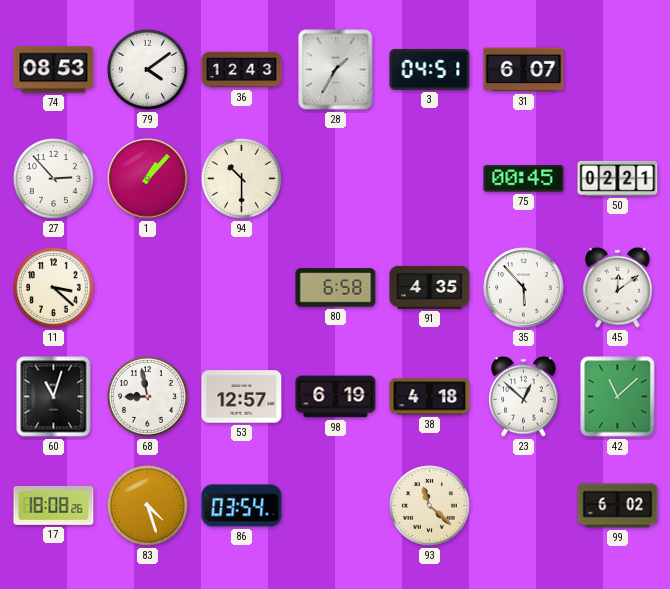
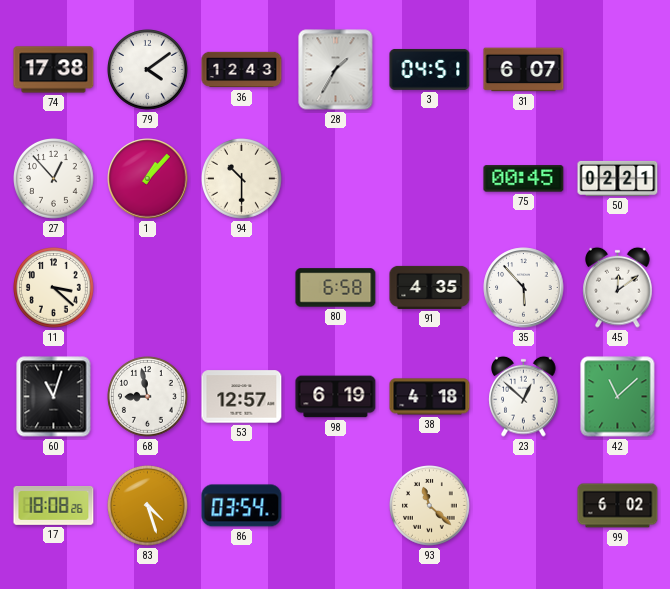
74: 08:53 -> 17:38
27: 2:53 -> 12:53
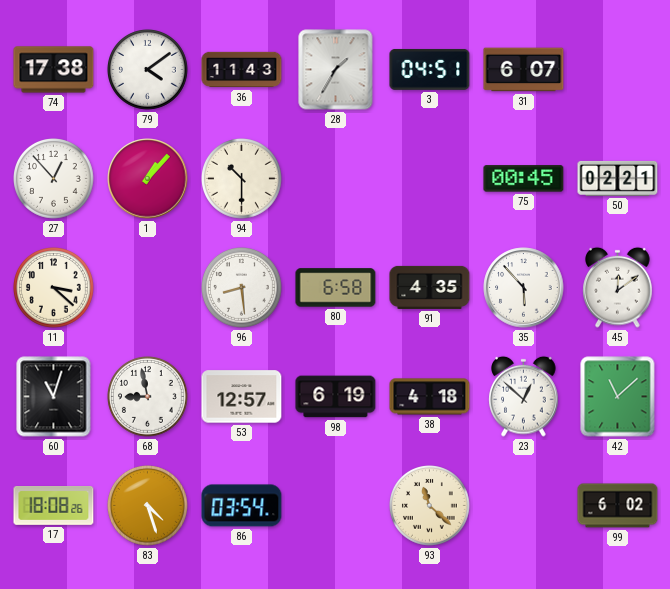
36: 12:43 -> 11:43
96: none -> 8:29
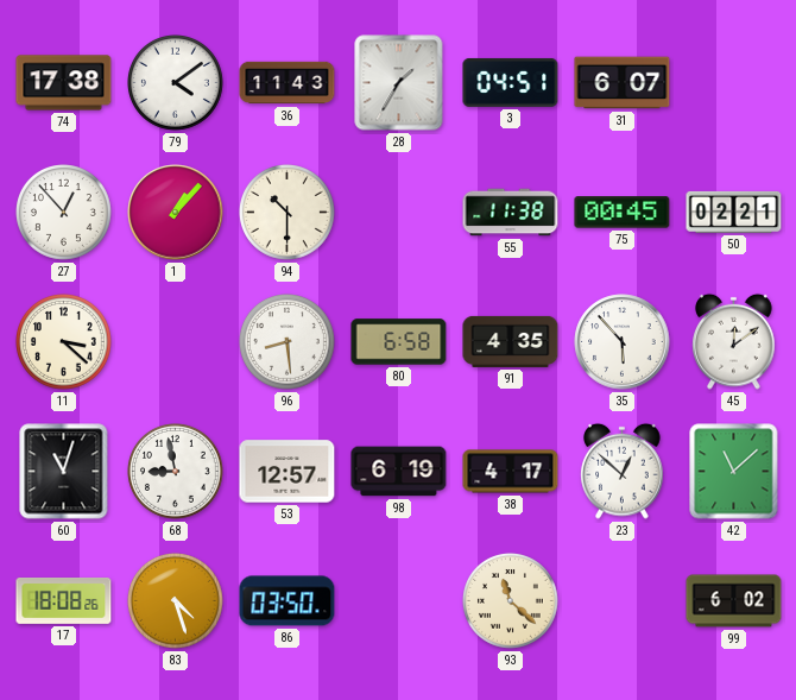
55: none -> 11:38
38: 4:18 -> 4:17
86: 03:54 -> 03:50
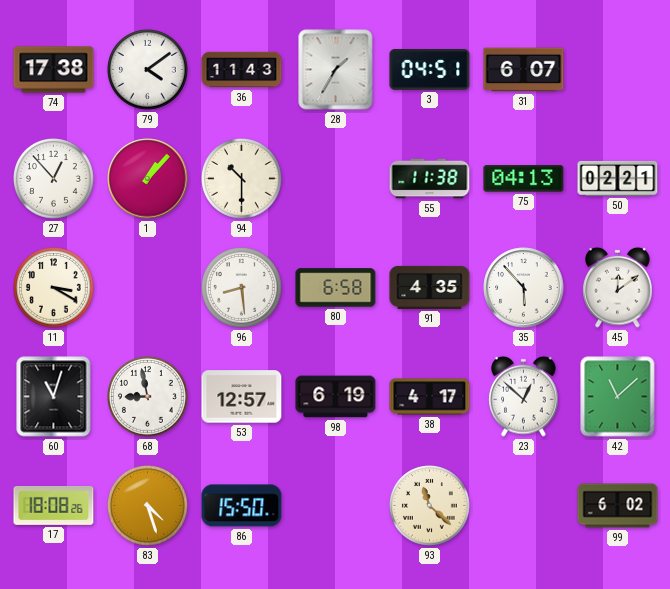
75: 00:45 -> 04:13
11: 3:22 -> 3:20
86: 03:50 -> 15:50
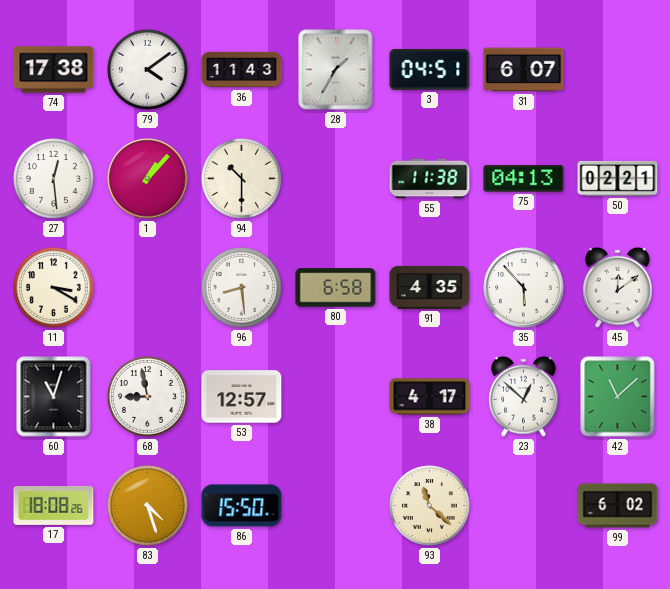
27: 12:53 -> 12:29
98: 6:19 -> none
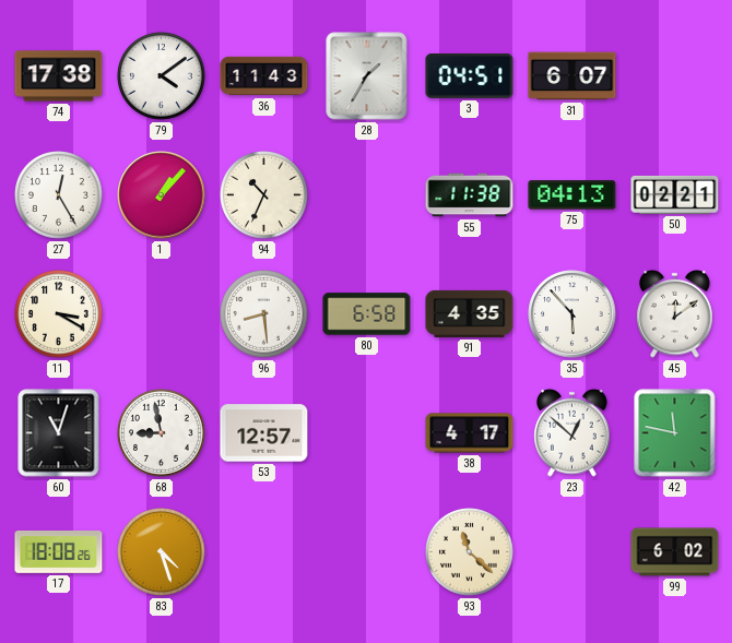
27: 12:29 -> 12:25
94: 10:30 -> 10:34
42: 11:08 -> 11:47
86: 15:50 -> none
